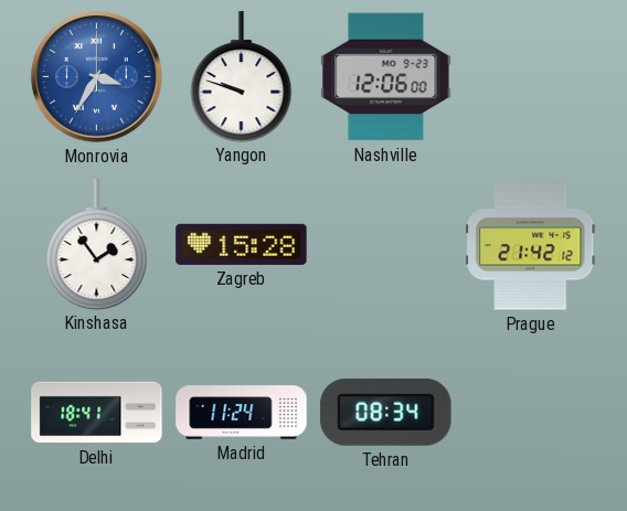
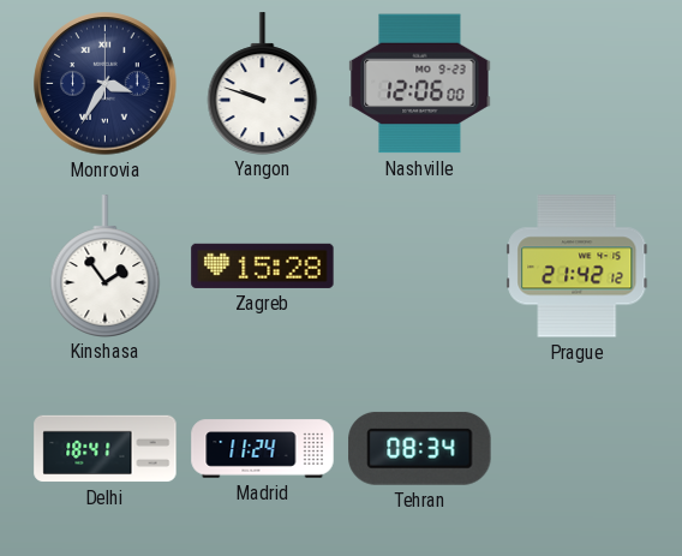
Monrovia dial: blue -> navy
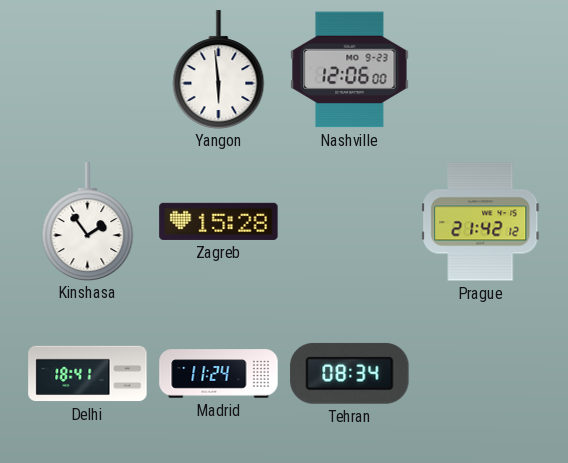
Monrovia: 3:35 -> none
Yangon: 9:48 -> 5:59
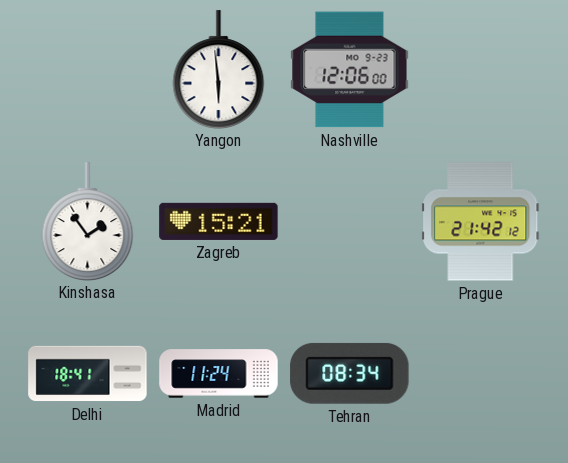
Zagreb: 15:28 -> 15:21
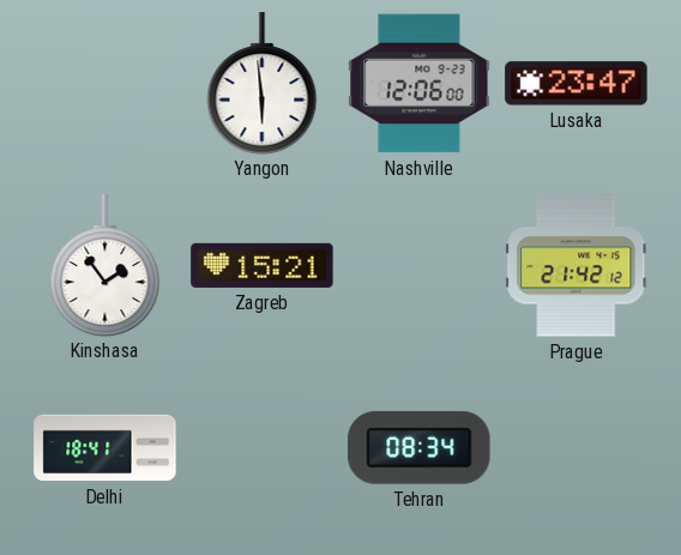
Lusaka: none -> 23:47
Madrid: 11:24 -> none
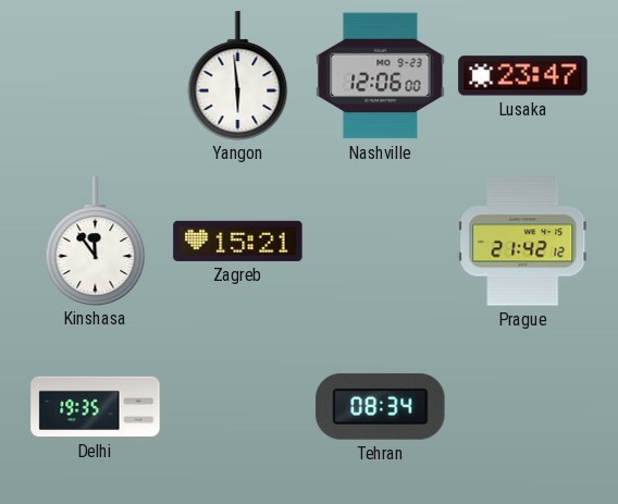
Kinshasa: 1:54 -> 11:54
Delhi: 18:41 -> 19:35
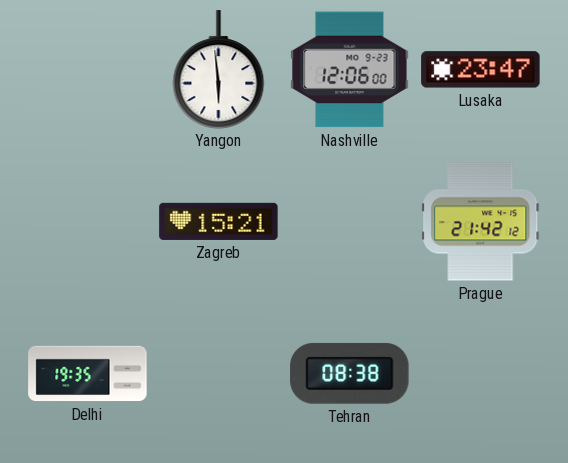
Kinshasa: 11:54 -> none
Tehran: 08:34 -> 08:38
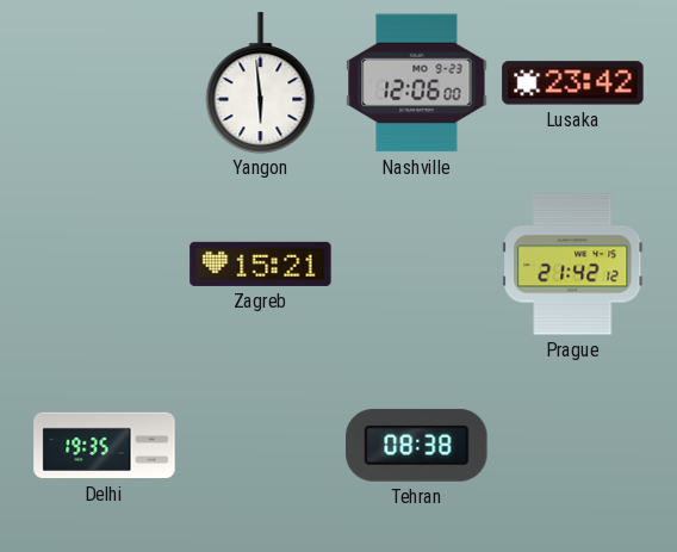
Lusaka: 23:47 -> 23:42
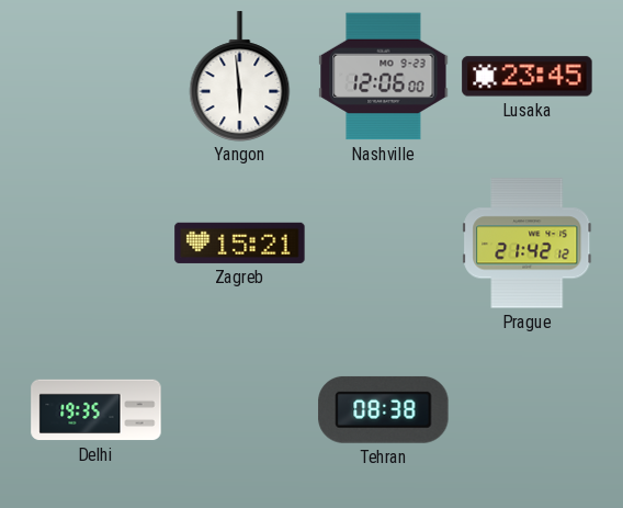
Lusaka: 23:42 -> 23:45
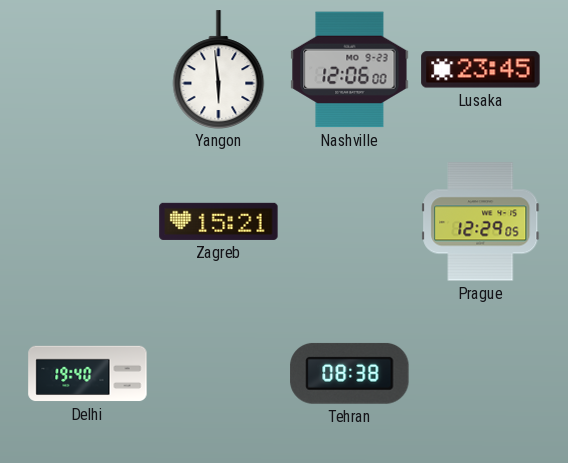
Prague: 21:42 -> 12:29
Delhi: 19:35 -> 19:40
